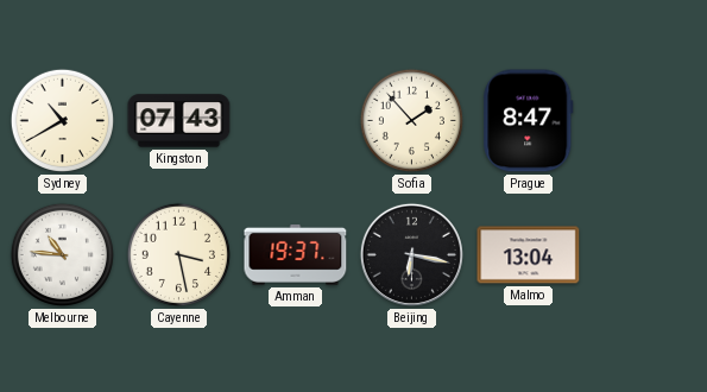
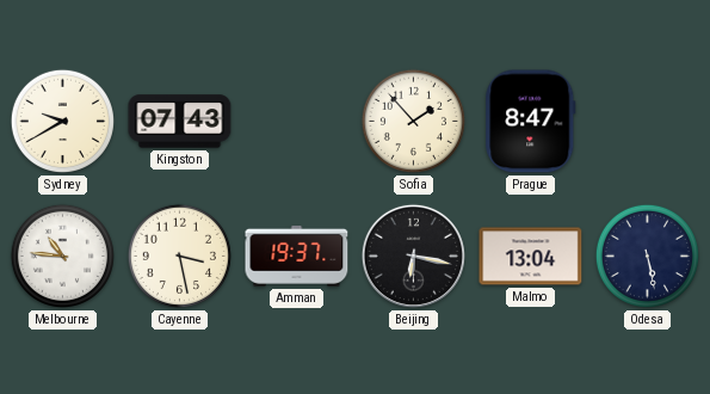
Sydney: 10:40 -> 9:40
Odesa: none -> 5:28
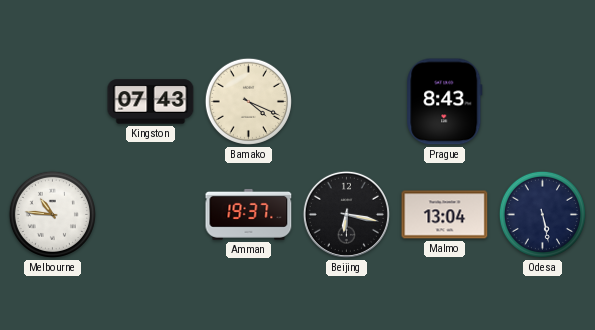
Sydney: 9:40 -> none
Bamako: none -> 4:19
Sofia: 1:53 -> none
Prague: 8:47 -> 8:43
Cayenne: 3:28 -> none
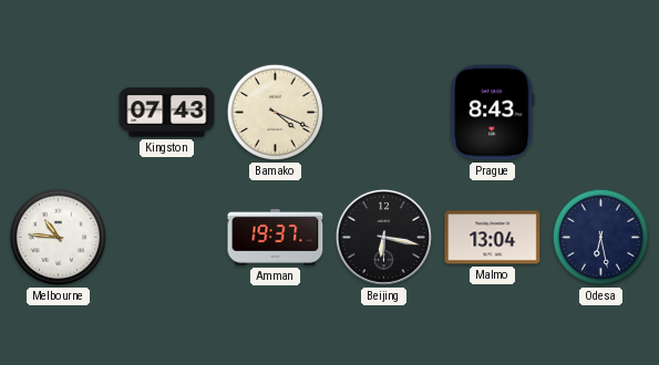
Odesa: 5:28 -> 6:28
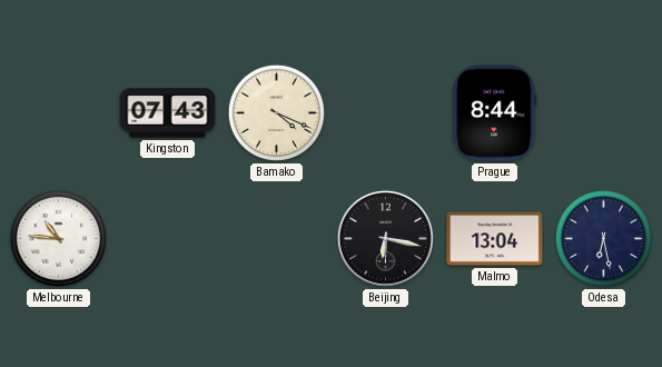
Prague: 8:43 -> 8:44
Amman: 19:37 -> none
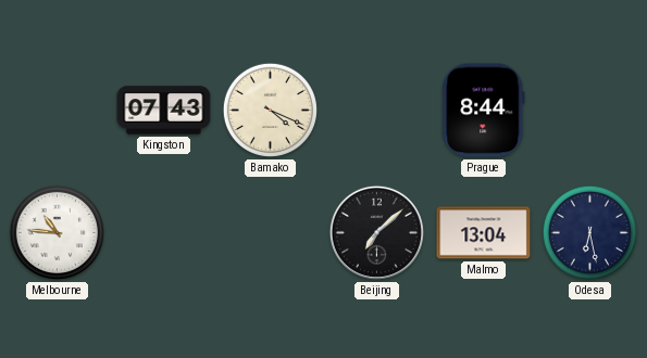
Beijing: 6:17 -> 7:08
